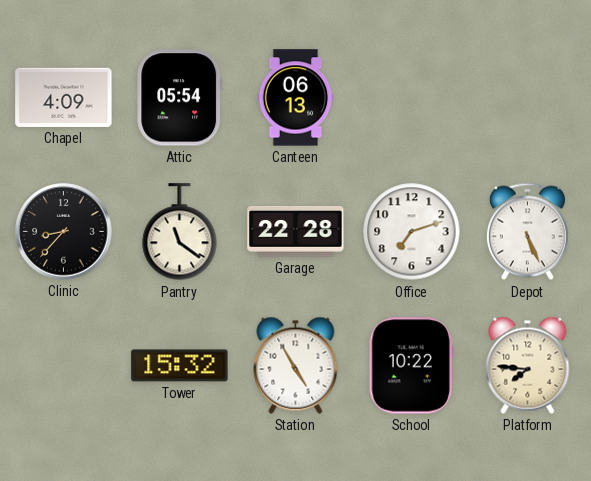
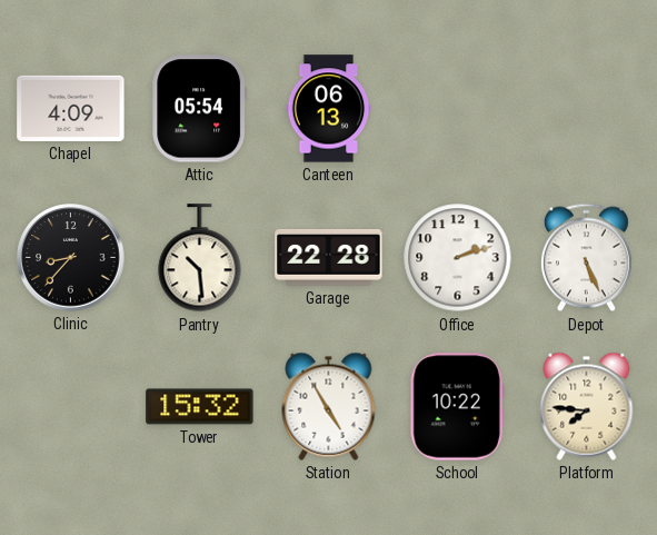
Pantry: 11:21 -> 10:29
Office: 7:12 -> 2:12
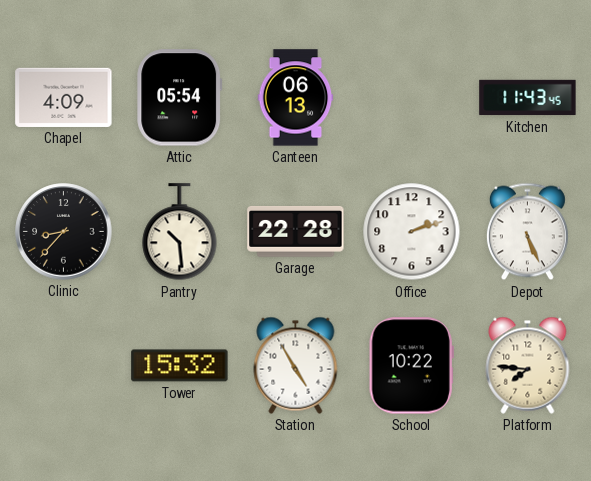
Kitchen: none -> 11:43
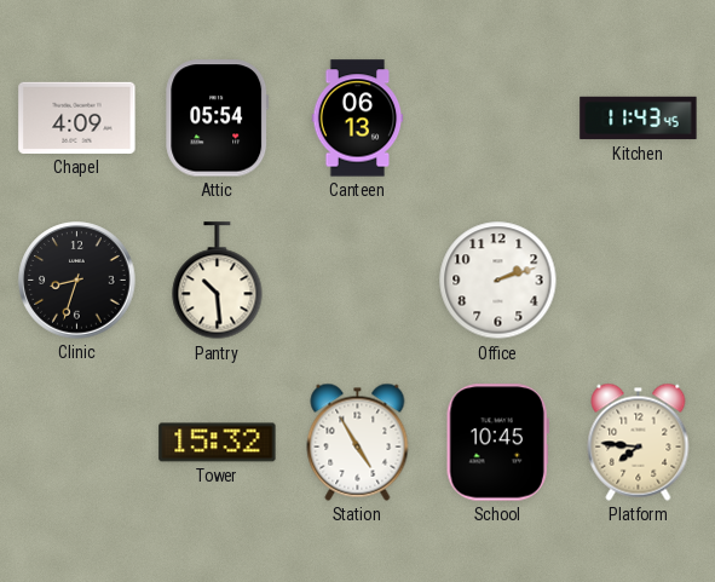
Clinic: 8:37 -> 8:33
Garage: 22:28 -> none
Depot: 5:26 -> none
School: 10:22 -> 10:45
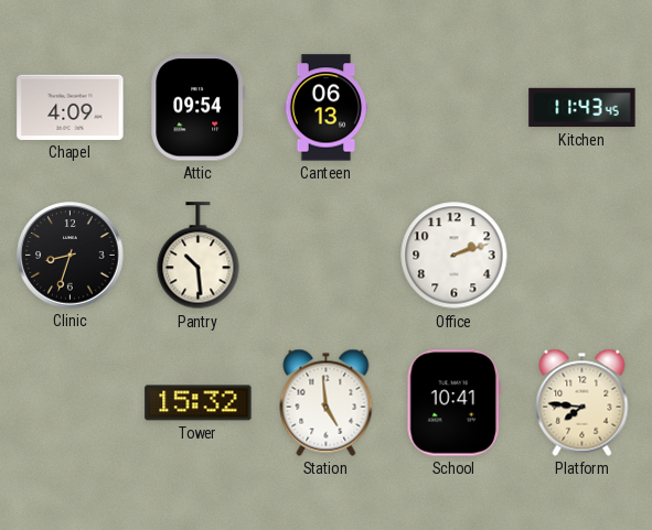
Attic: 05:54 -> 09:54
Station: 4:55 -> 4:59
School: 10:45 -> 10:41
